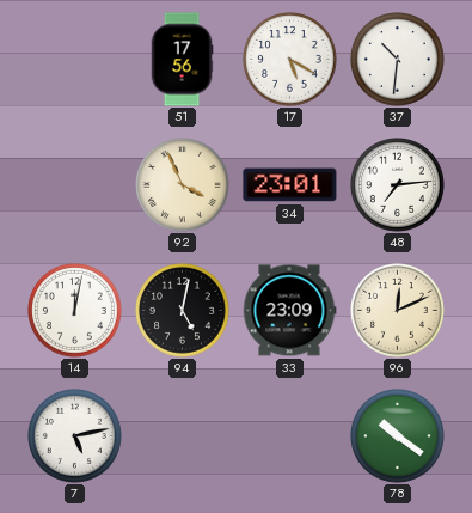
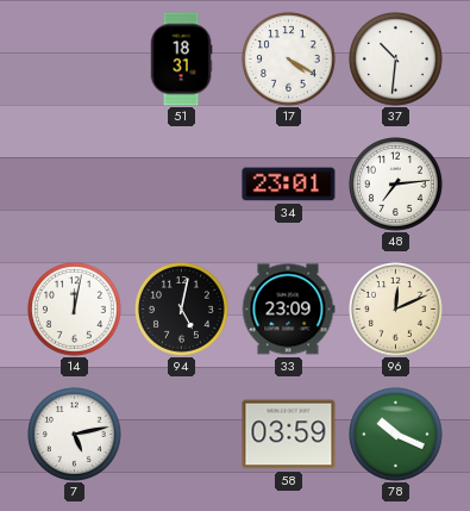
51: 17:56 -> 18:31
17: 5:20 -> 4:20
92: 3:56 -> none
58: none -> 03:59
78: 10:21 -> 10:19
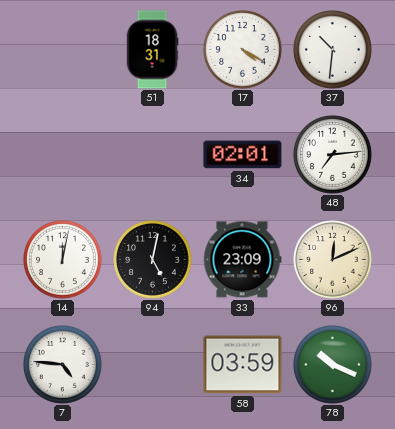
34: 23:01 -> 02:01
7: 5:13 -> 4:46
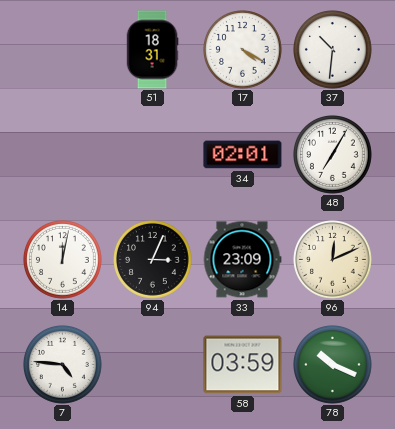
48: 7:14 -> 7:05
94: 5:02 -> 3:04
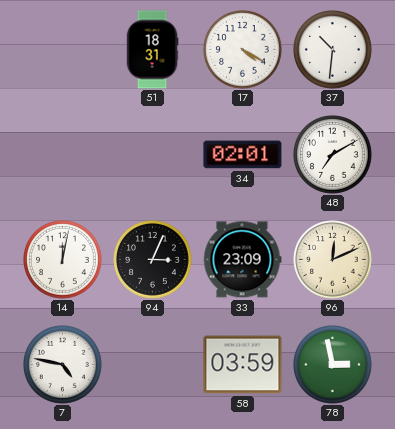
48: 7:05 -> 7:10
7: 4:46 -> 4:47
78: 10:19 -> 2:58
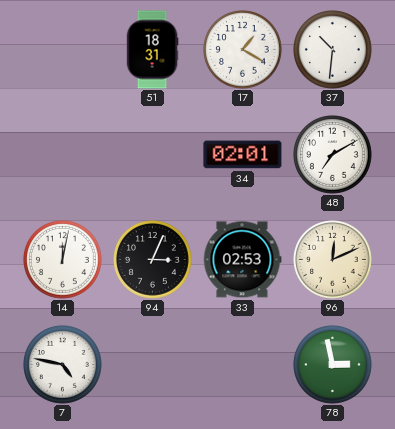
17: 4:20 -> 1:20
33: 23:09 -> 02:53
58: 03:59 -> none
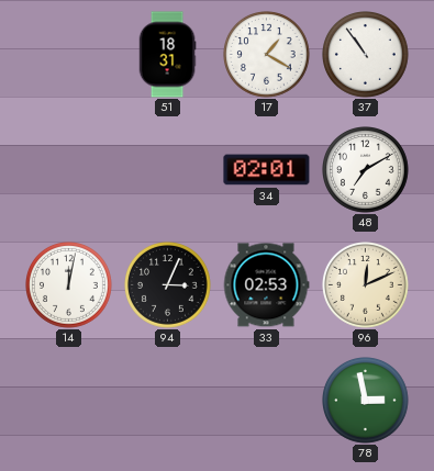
37: 10:31 -> 10:54
7: 4:47 -> none
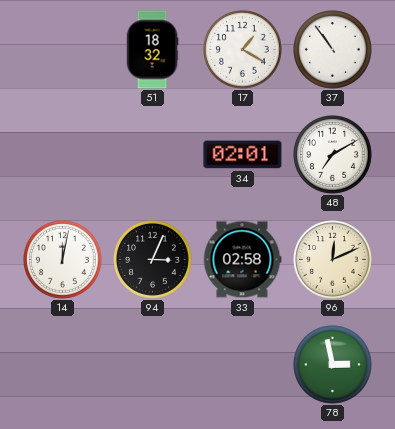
51: 18:31 -> 18:32
33: 02:53 -> 02:58
